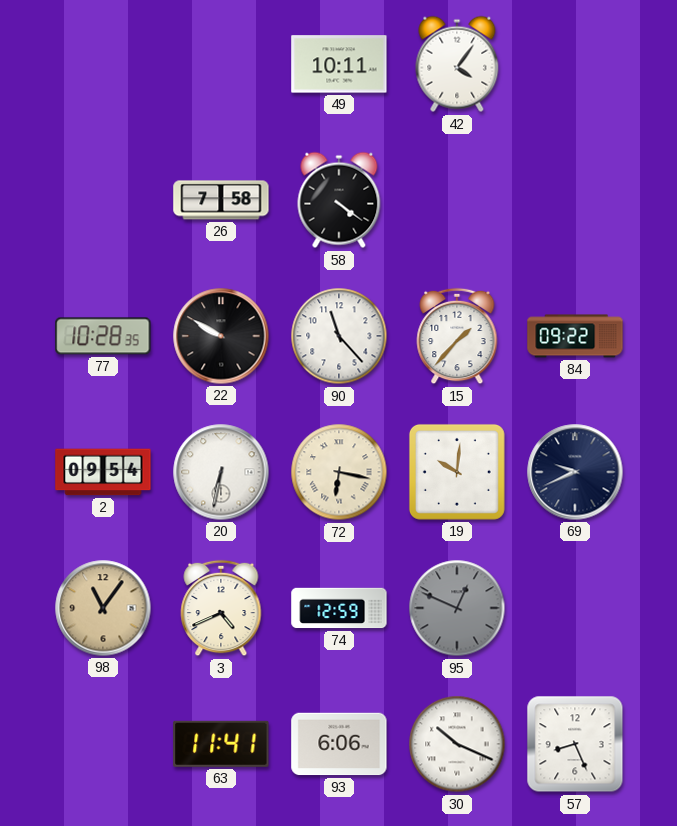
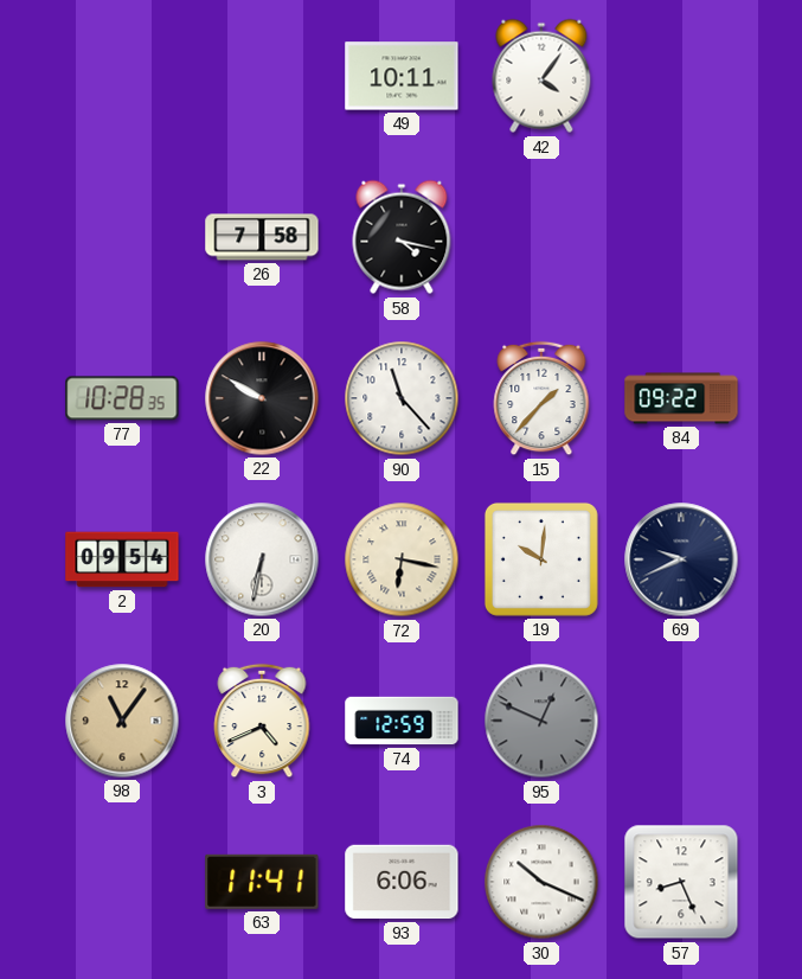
58: 4:21 -> 4:17
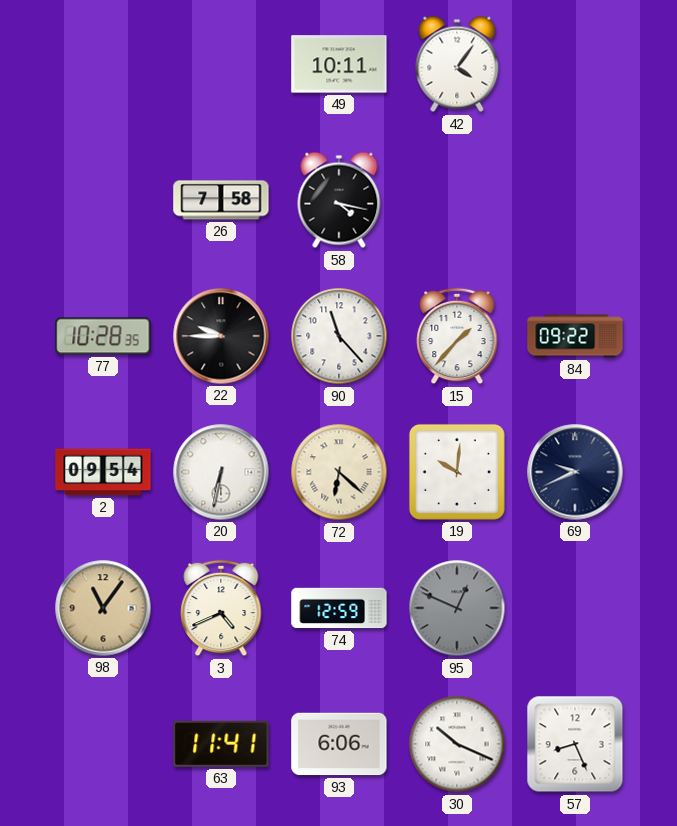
22: 9:50 -> 9:45
72: 6:17 -> 6:22
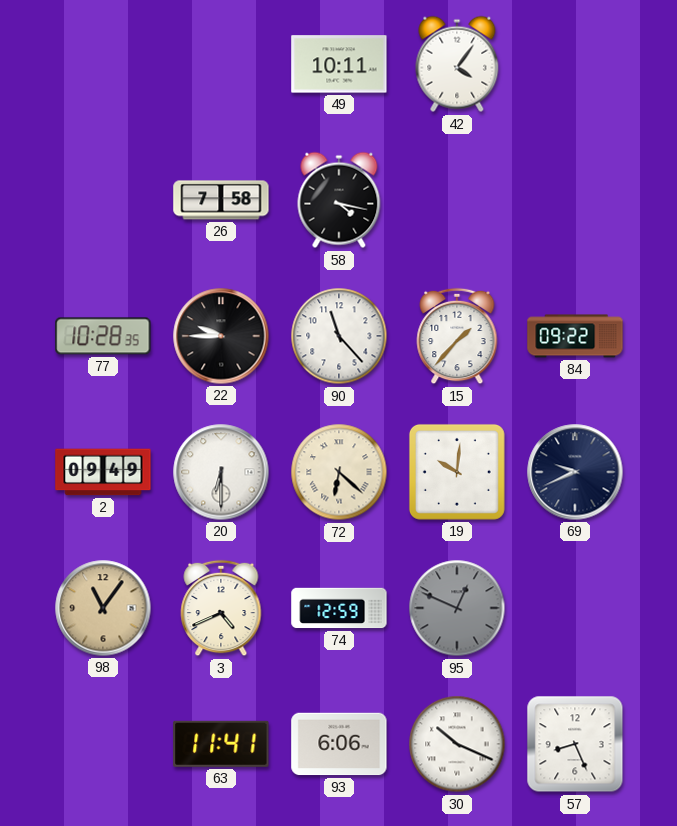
2: 09:54 -> 09:49
20: 6:32 -> 6:30
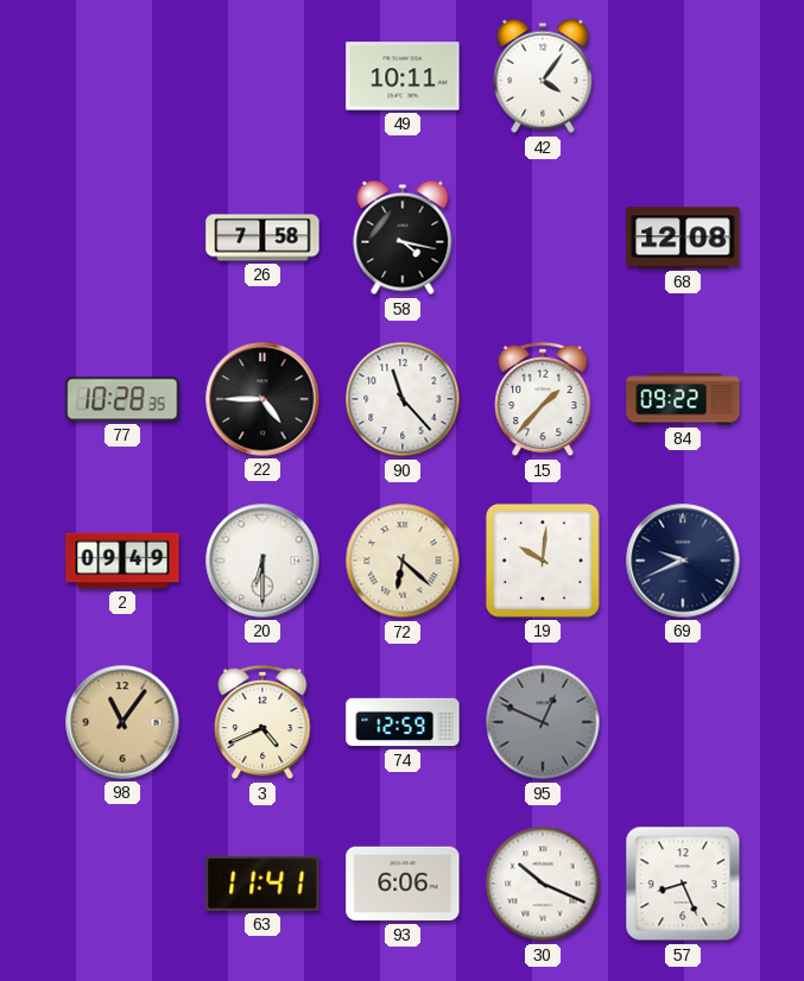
68: none -> 12:08
22: 9:45 -> 4:45
